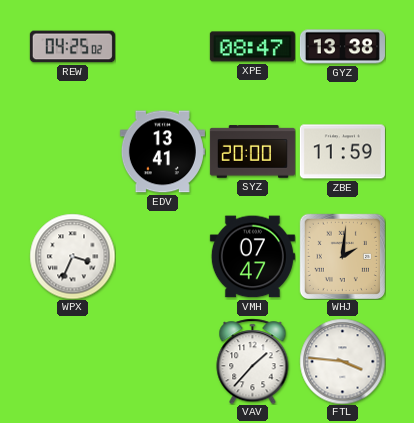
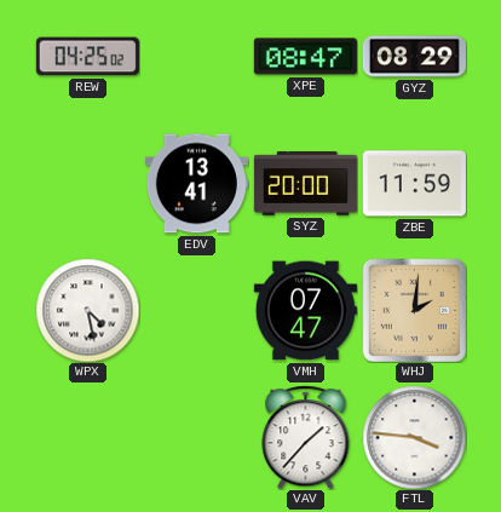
GYZ: 13:38 -> 08:29
WPX: 3:34 -> 4:28
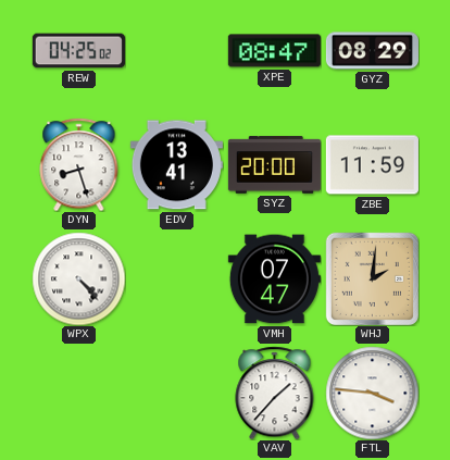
DYN: none -> 8:27
WPX: 4:28 -> 4:23
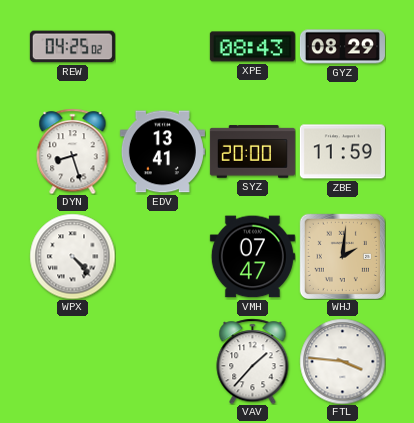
XPE: 08:47 -> 08:43
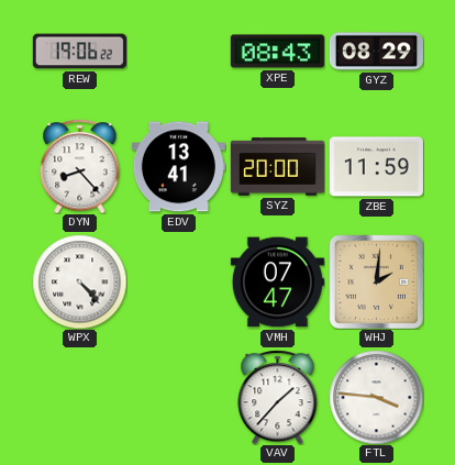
REW: 04:25 -> 19:06
DYN: 8:27 -> 8:23
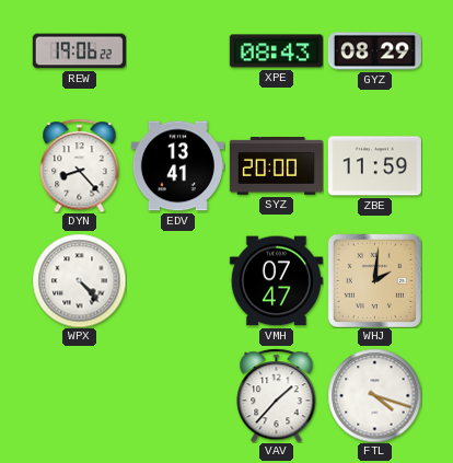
FTL: 3:46 -> 4:18
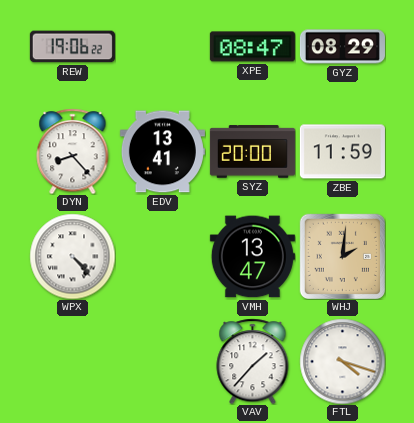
XPE: 08:43 -> 08:47
VMH: 07:47 -> 13:47
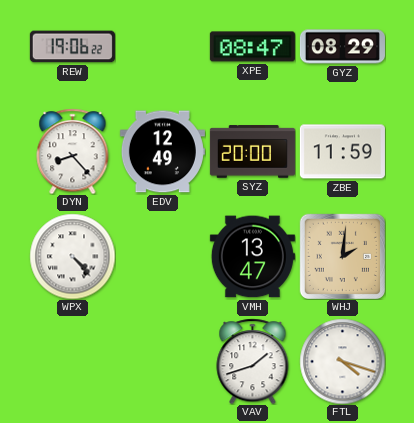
EDV: 13:41 -> 12:49
VAV: 1:37 -> 1:42
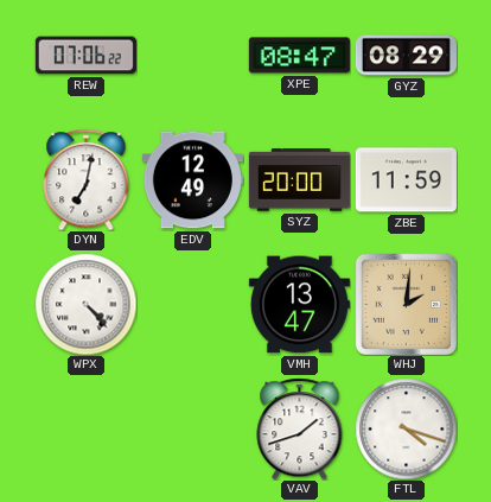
REW: 19:06 -> 07:06
DYN: 8:23 -> 7:02
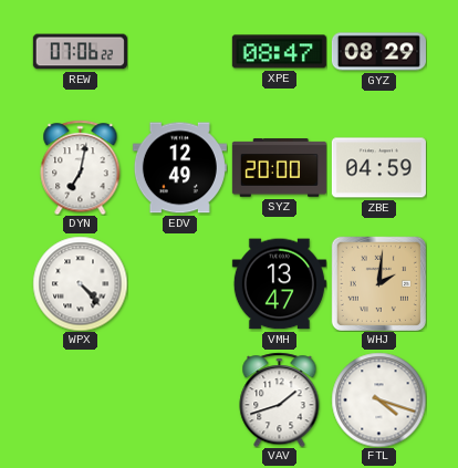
ZBE: 11:59 -> 04:59
